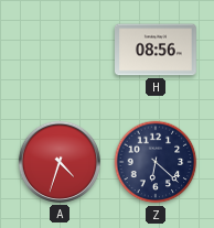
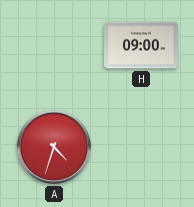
H: 08:56 -> 09:00
Z: 6:22 -> none
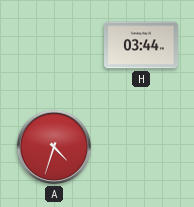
H: 09:00 -> 03:44
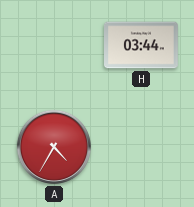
A: 4:33 -> 4:35
